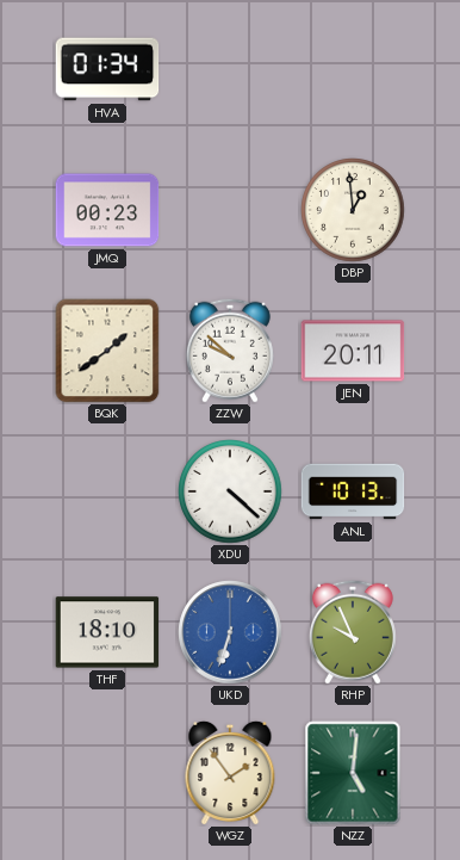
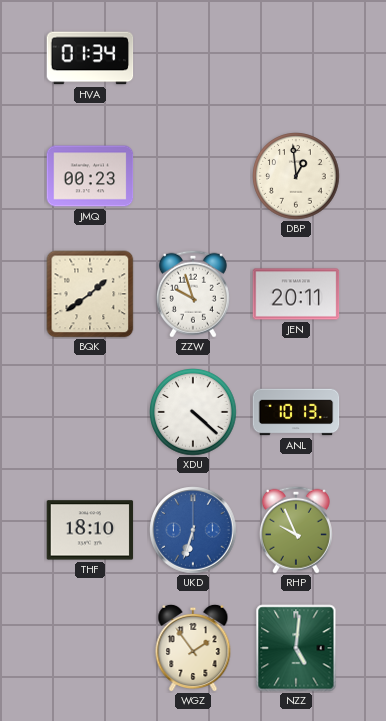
ZZW: 9:52 -> 9:57
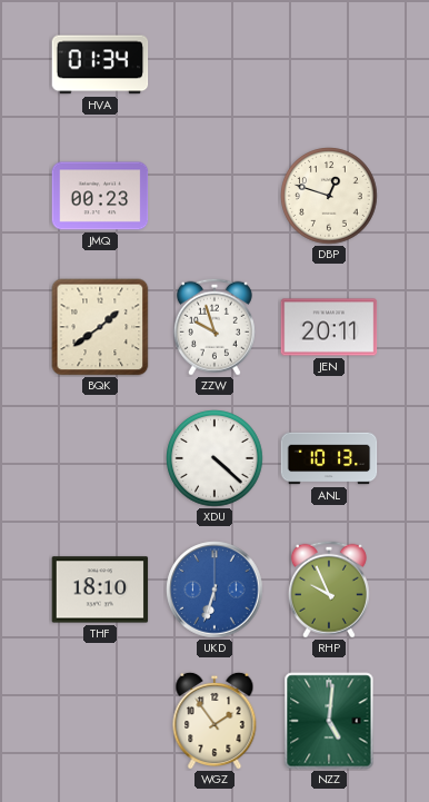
DBP: 12:59 -> 12:48
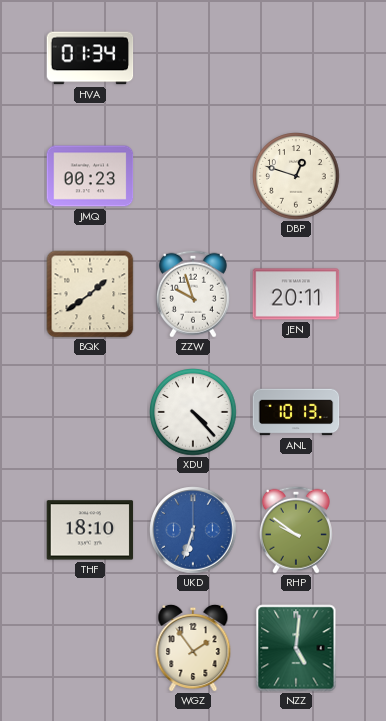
XDU: 4:22 -> 4:23
RHP: 9:56 -> 9:51
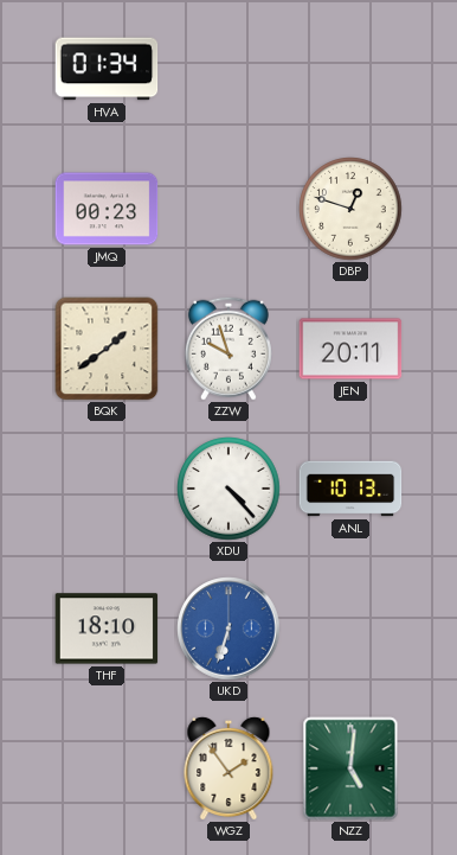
RHP: 9:51 -> none
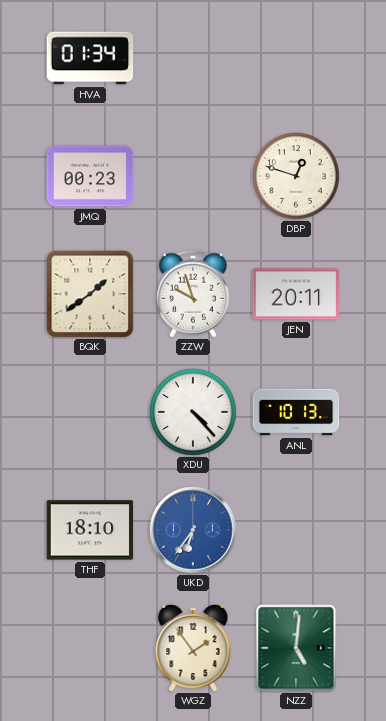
UKD: 6:33 -> 6:36
